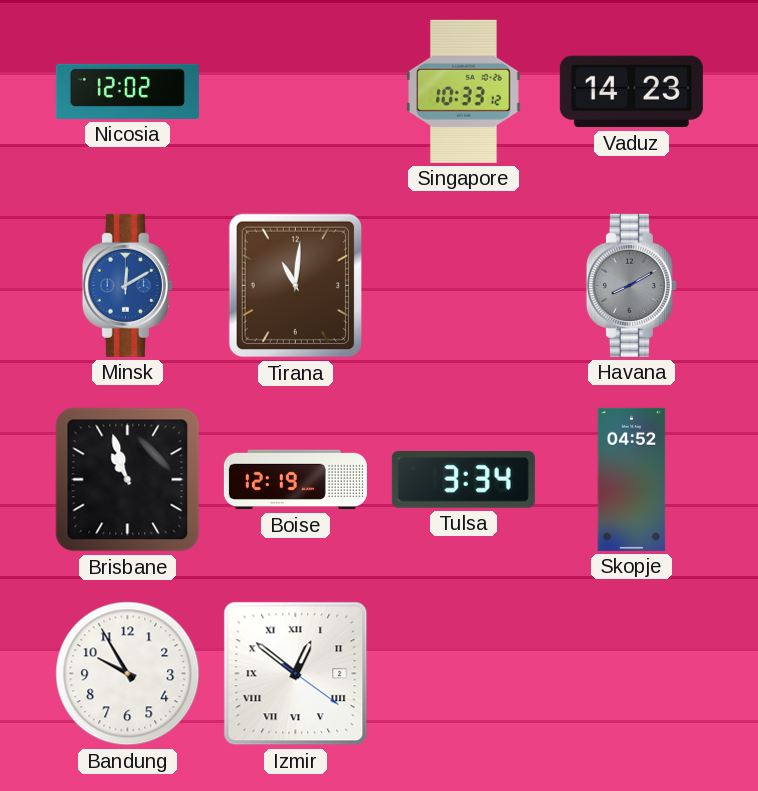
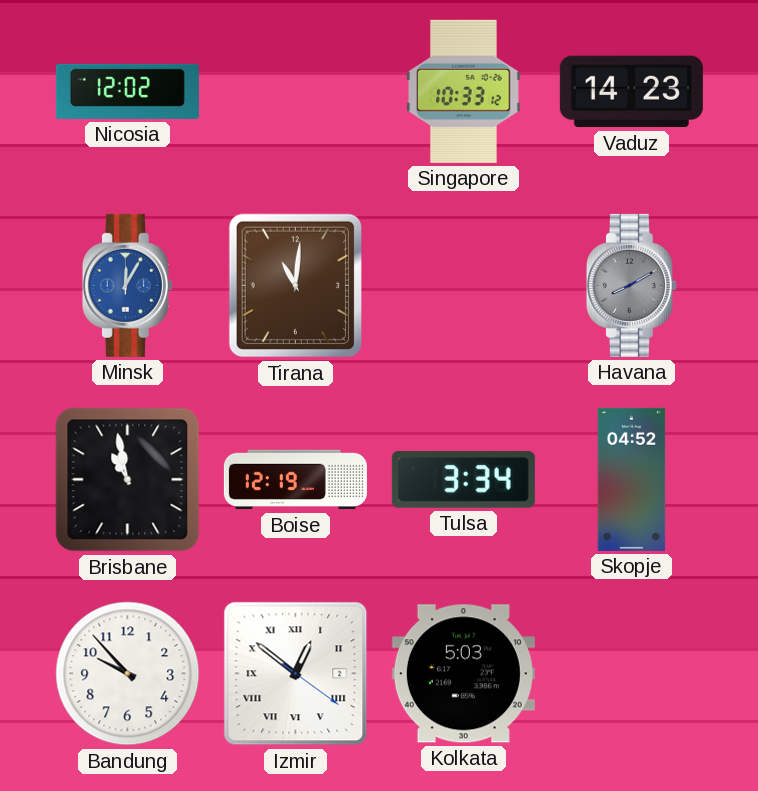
Minsk: 12:10 -> 12:05
Brisbane: 10:57 -> 10:58
Bandung: 9:55 -> 9:53
Kolkata: none -> 5:03
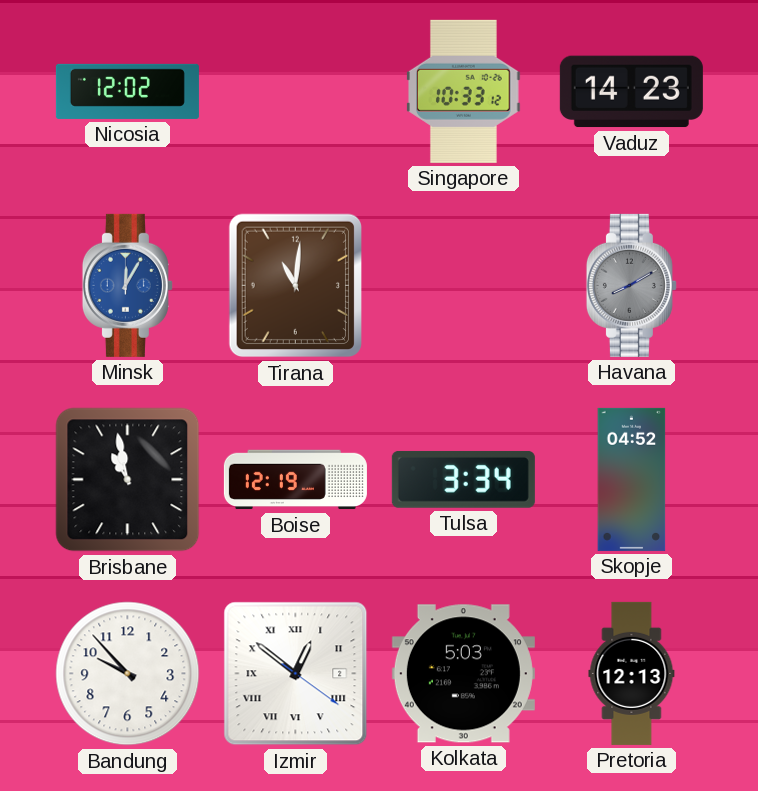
Pretoria: none -> 12:13
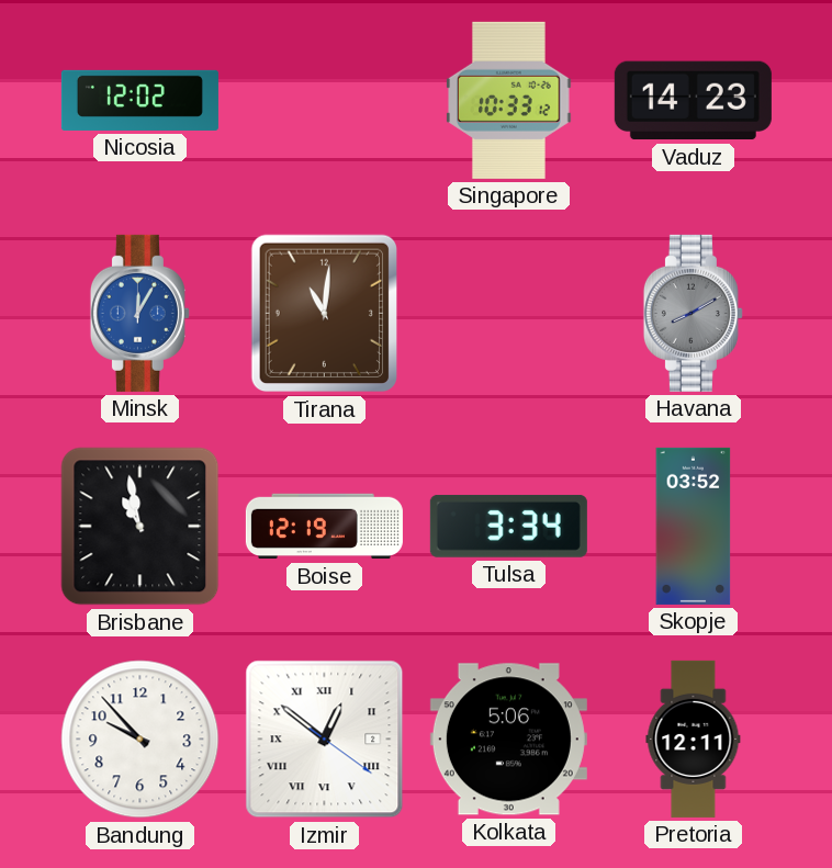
Skopje: 04:52 -> 03:52
Kolkata: 5:03 -> 5:06
Pretoria: 12:13 -> 12:11
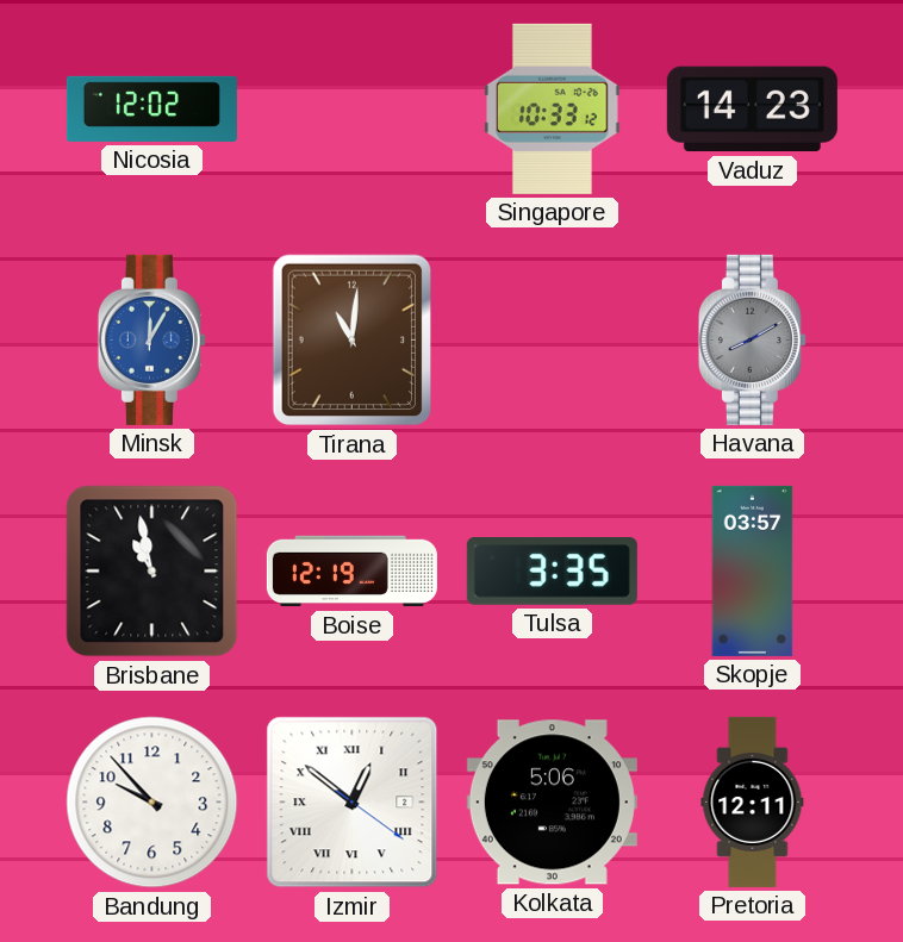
Tulsa: 3:34 -> 3:35
Skopje: 03:52 -> 03:57
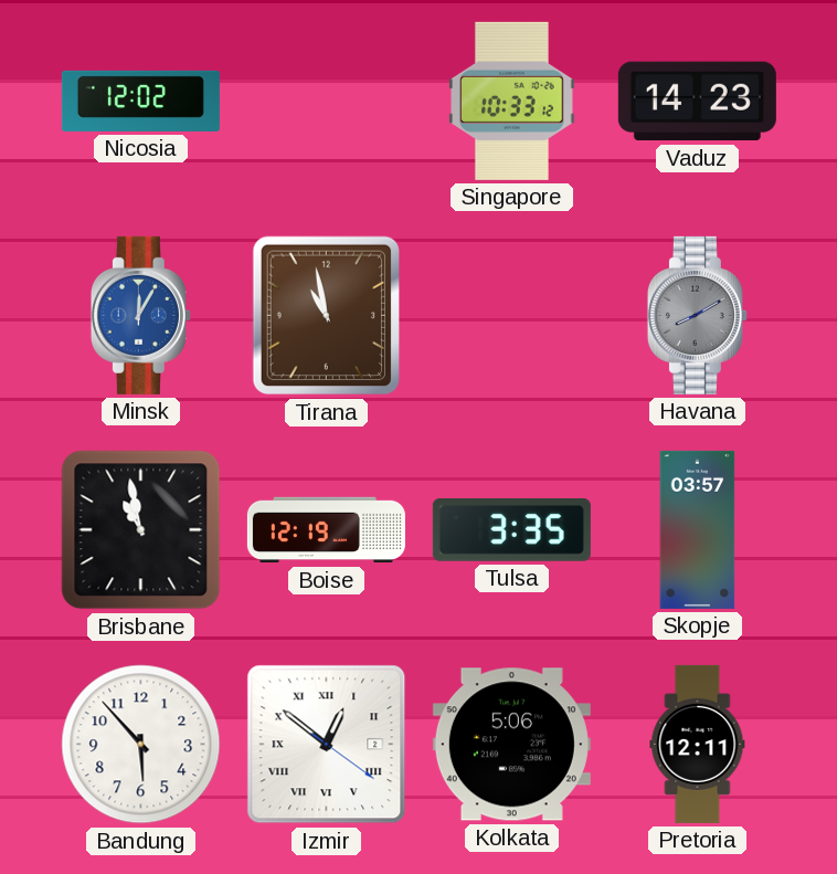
Tirana: 11:01 -> 10:58
Bandung: 9:53 -> 5:53
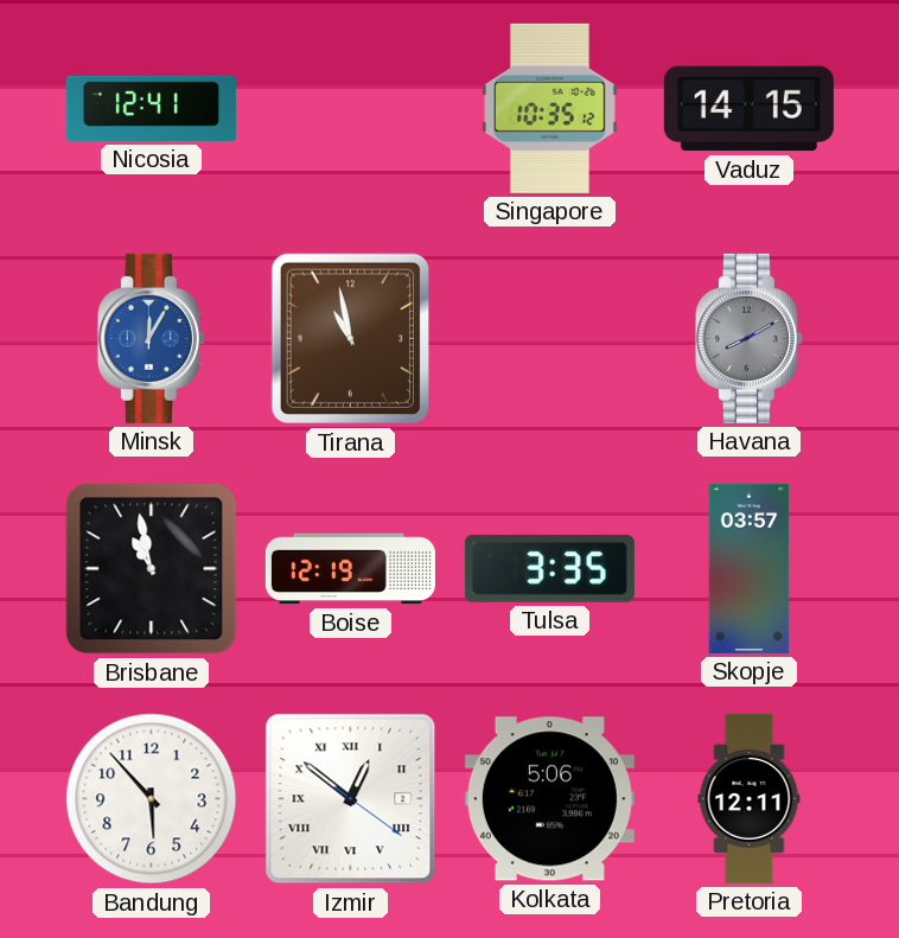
Nicosia: 12:02 -> 12:41
Singapore: 10:33 -> 10:35
Vaduz: 14:23 -> 14:15
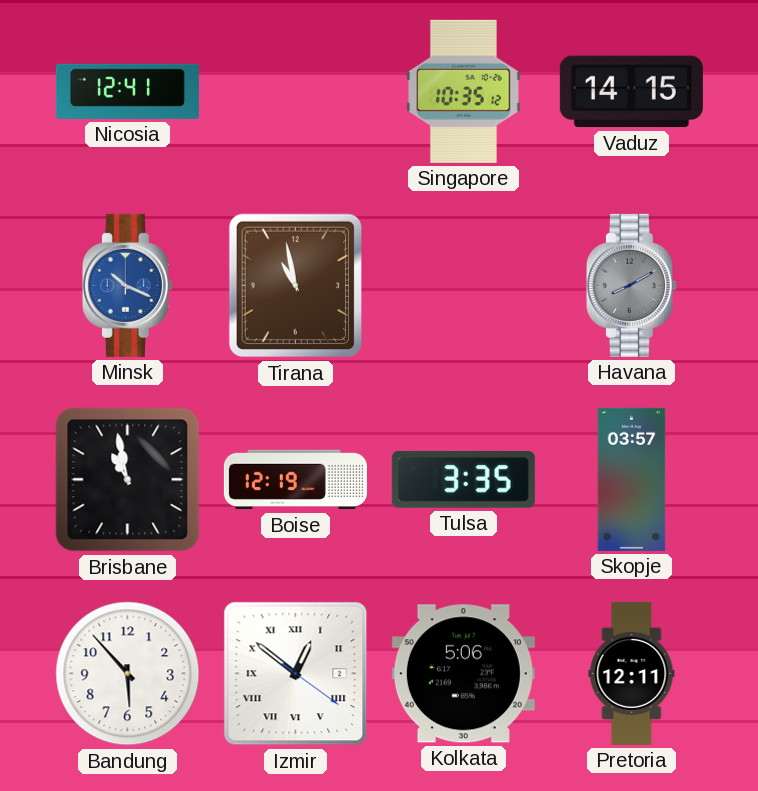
Minsk: 12:05 -> 10:19
